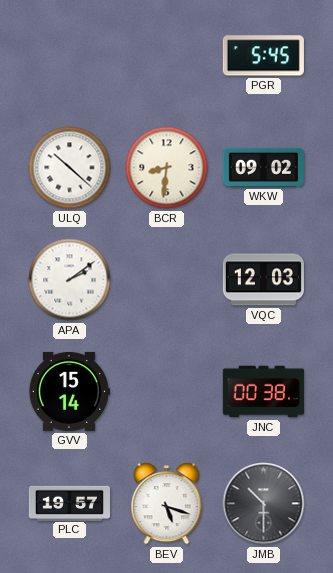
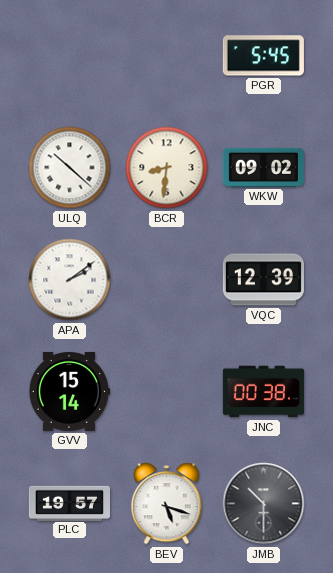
VQC: 12:03 -> 12:39
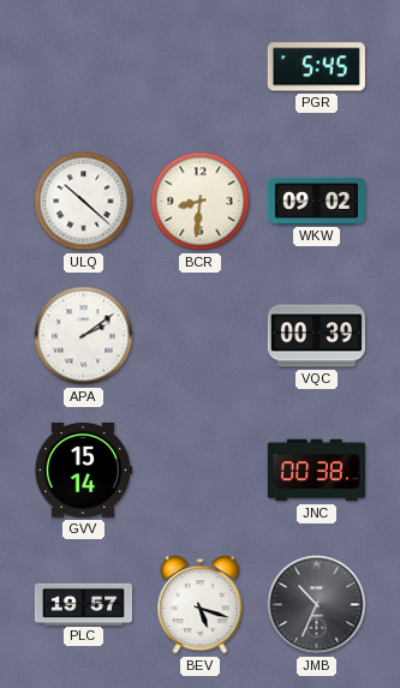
VQC: 12:39 -> 00:39
JMB: 10:30 -> 10:34
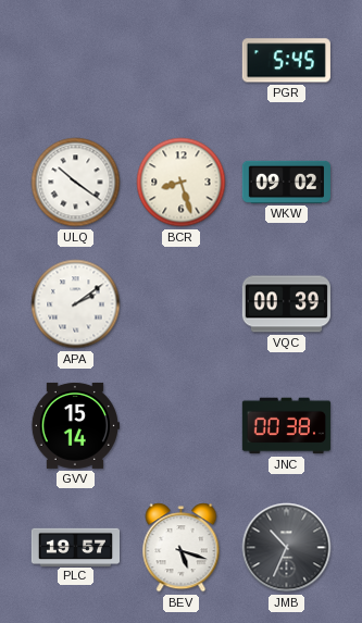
ULQ: 10:22 -> 10:21
BCR: 8:31 -> 8:27
